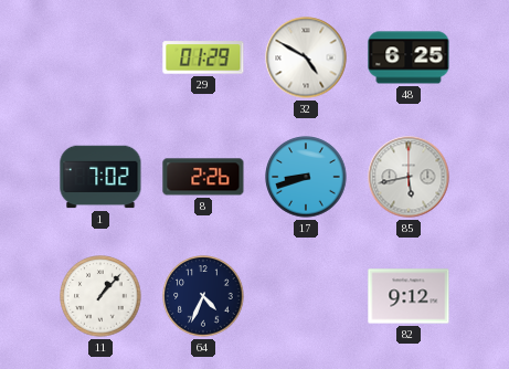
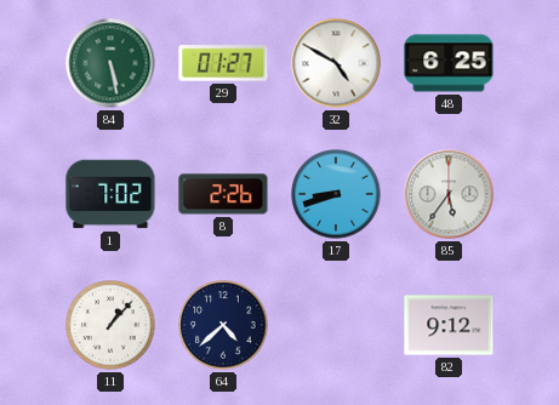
84: none -> 5:28
29: 01:29 -> 01:27
85: 5:43 -> 5:36
64: 4:34 -> 4:38
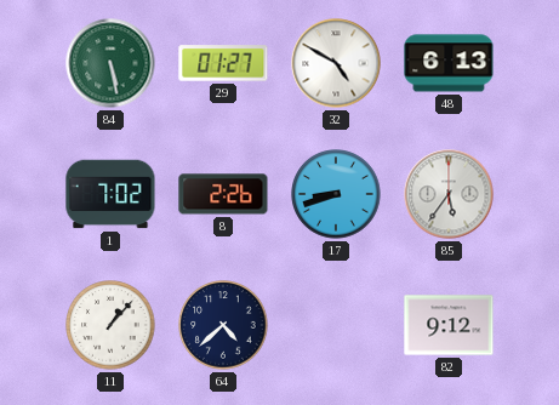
48: 6:25 -> 6:13
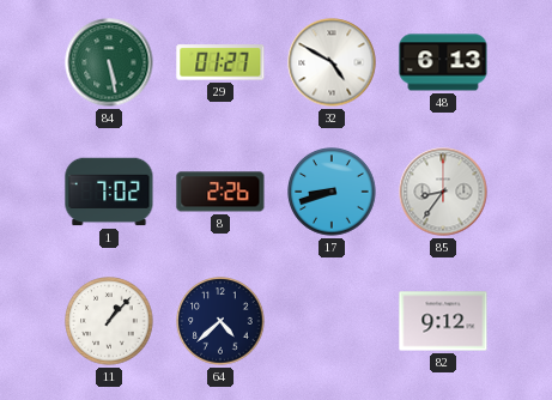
85: 5:36 -> 8:36
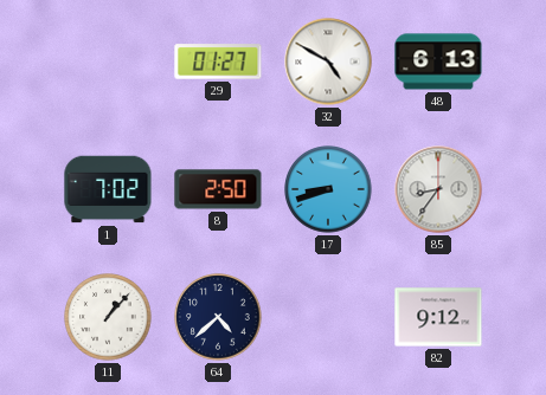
84: 5:28 -> none
8: 2:26 -> 2:50
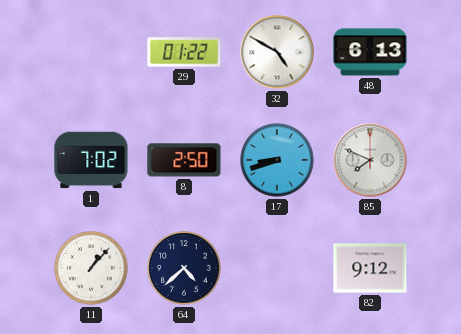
29: 01:27 -> 01:22
85: 8:36 -> 7:49
